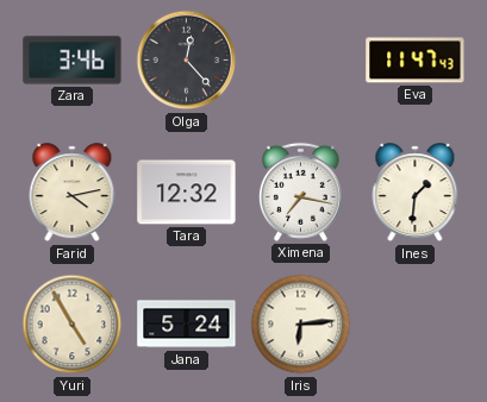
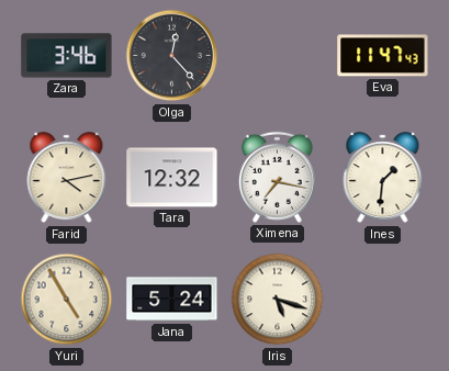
Iris: 6:14 -> 5:18
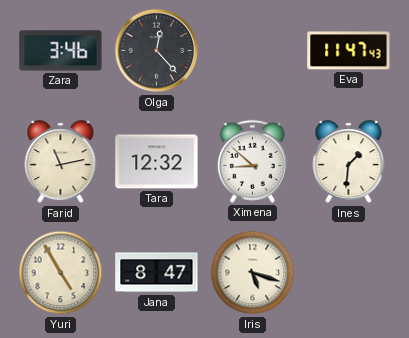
Farid: 4:13 -> 11:13
Ximena: 7:17 -> 8:52
Jana: 5:24 -> 8:47
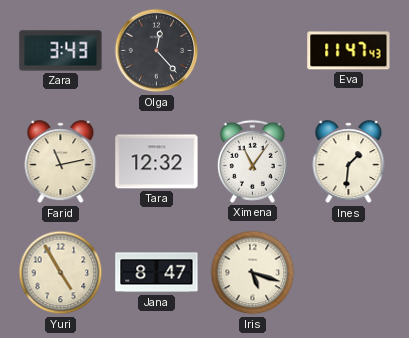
Zara: 3:46 -> 3:43
Ximena: 8:52 -> 11:06
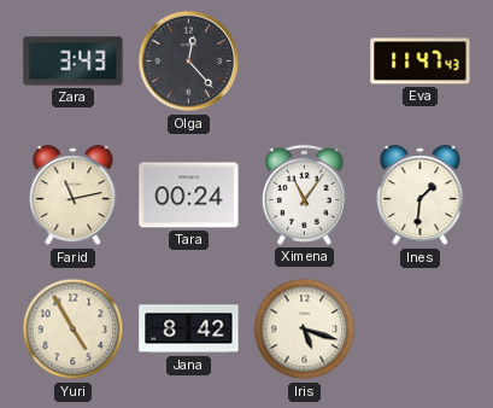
Tara: 12:32 -> 00:24
Jana: 8:47 -> 8:42
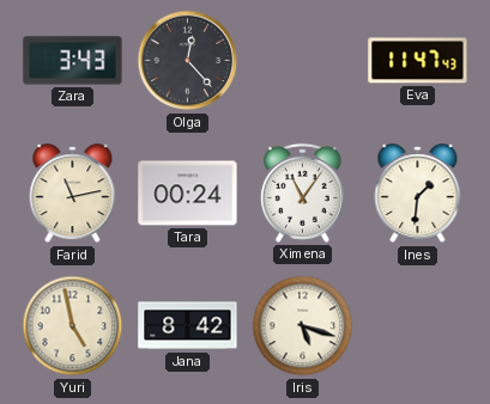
Yuri: 4:55 -> 4:58
